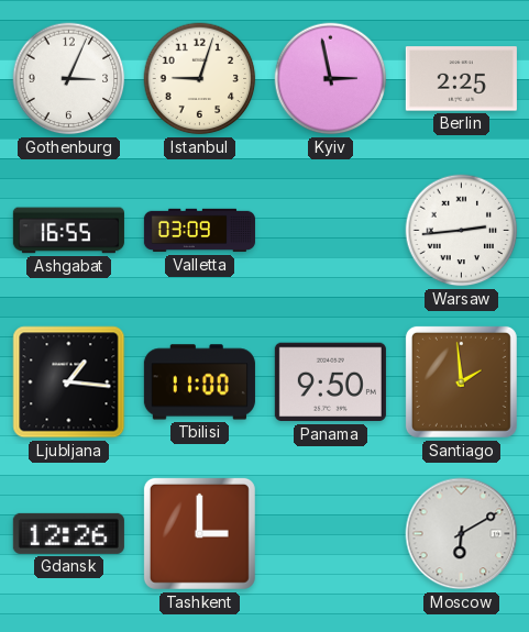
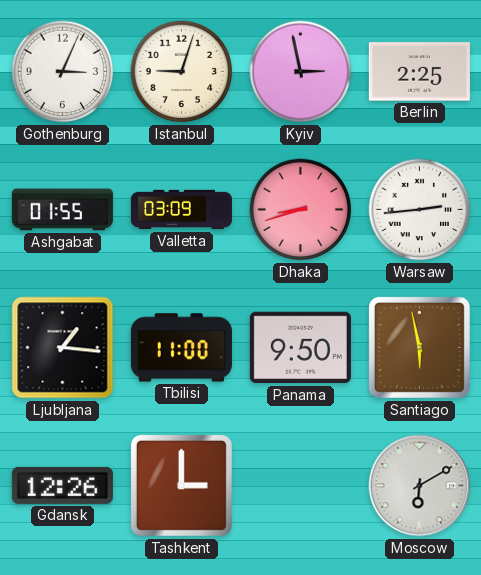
Ashgabat: 16:55 -> 01:55
Dhaka: none -> 8:42
Santiago: 1:59 -> 5:58
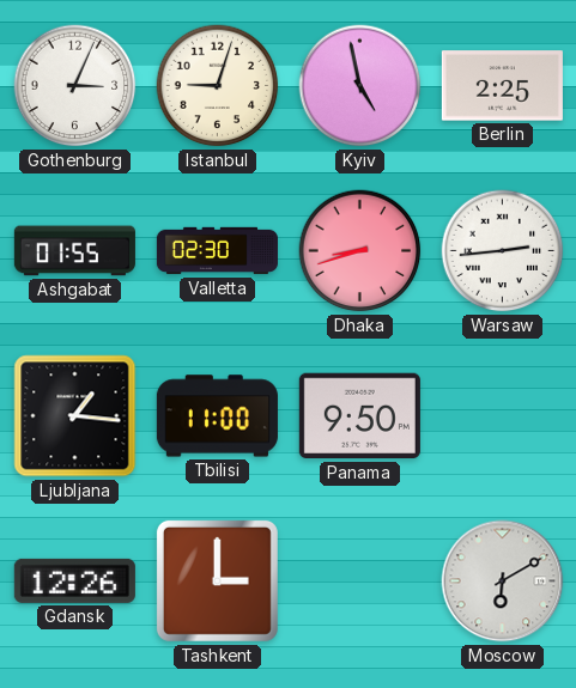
Kyiv: 2:58 -> 4:58
Valletta: 03:09 -> 02:30
Santiago: 5:58 -> none
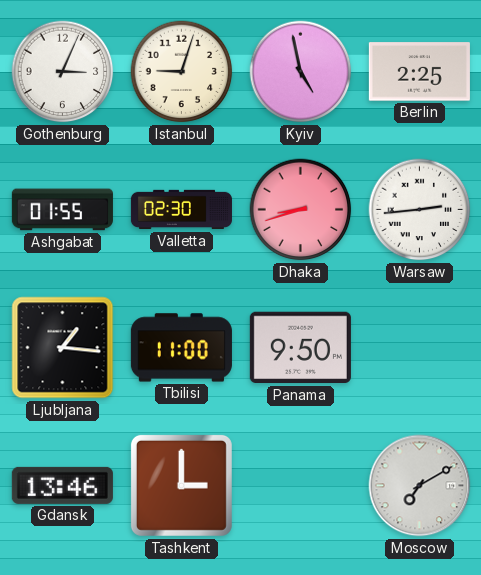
Gdansk: 12:26 -> 13:46
Moscow: 6:10 -> 7:10
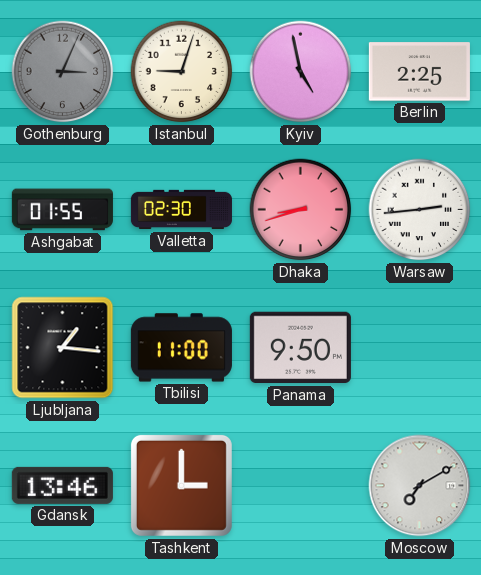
Gothenburg dial: white -> grey
